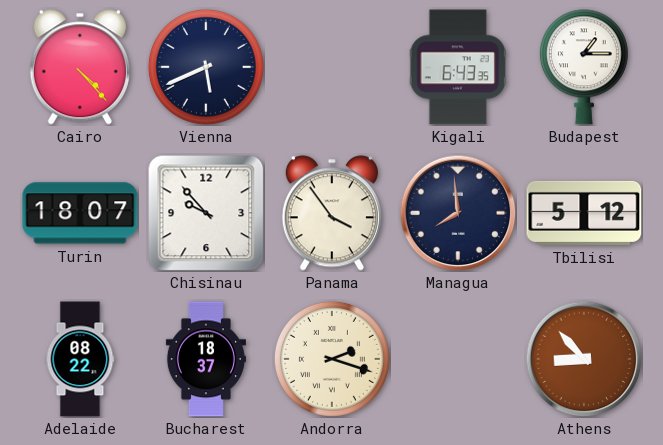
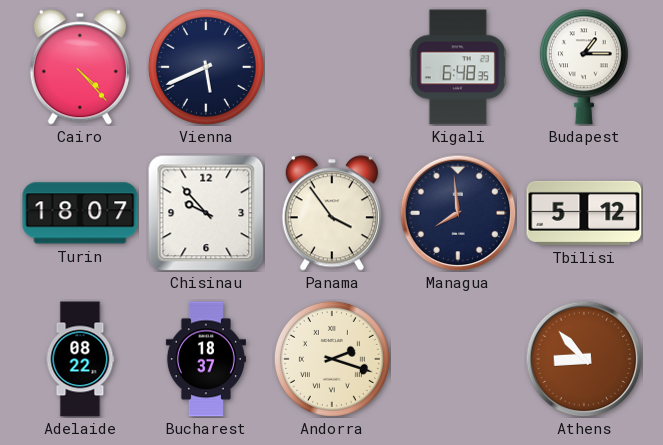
Kigali: 6:43 -> 6:48
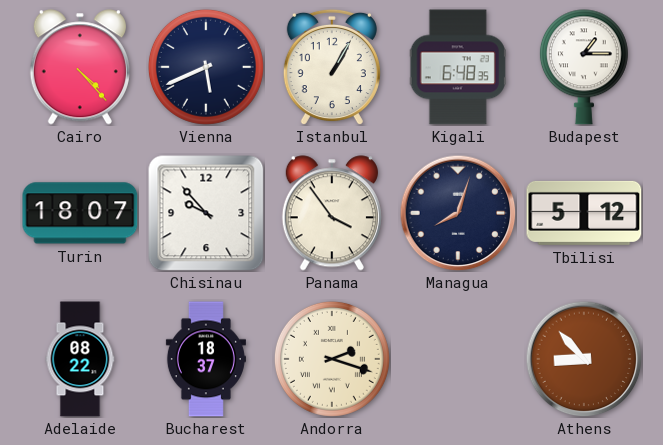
Istanbul: none -> 1:05
Managua: 7:59 -> 8:03
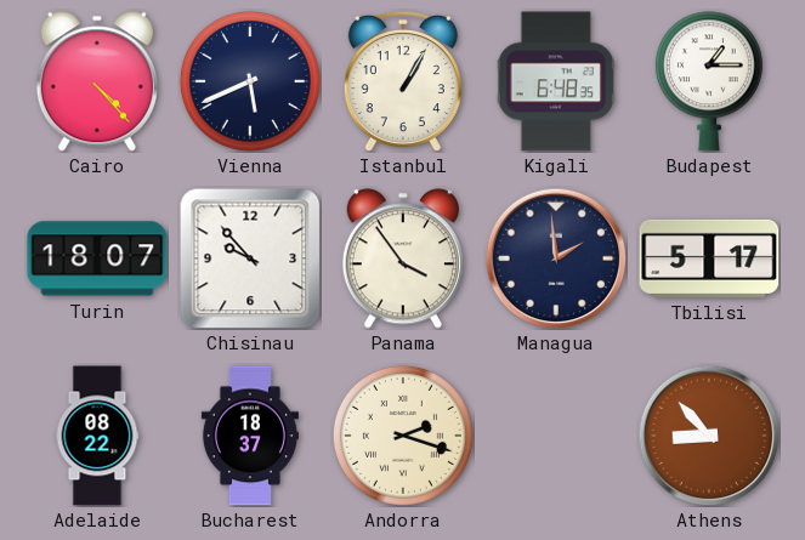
Managua: 8:03 -> 1:59
Tbilisi: 5:12 -> 5:17
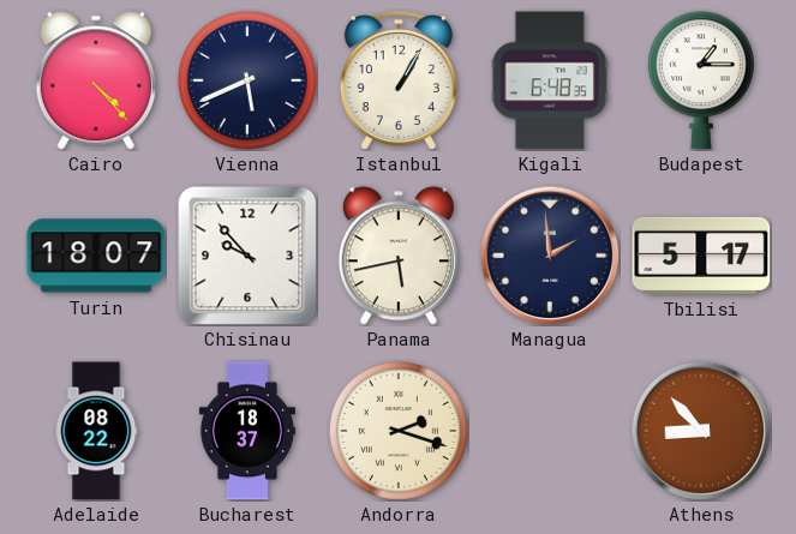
Panama: 3:54 -> 5:43
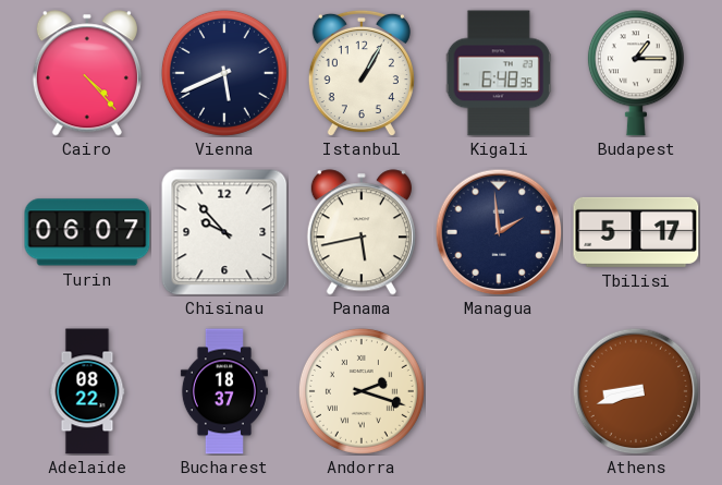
Turin: 18:07 -> 06:07
Athens: 8:53 -> 8:42
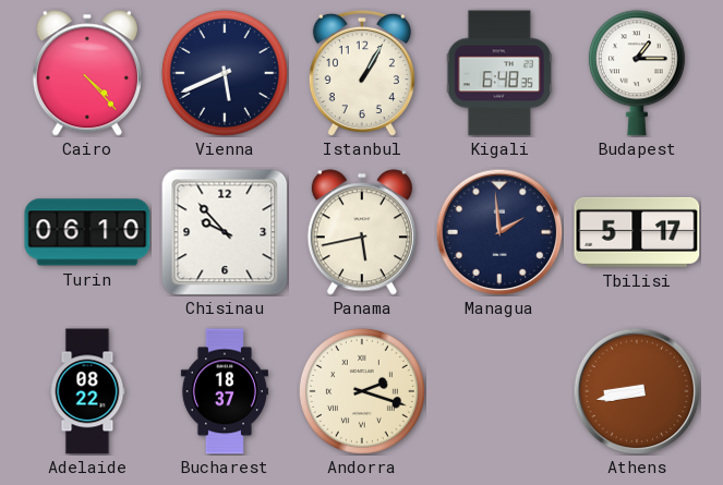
Turin: 06:07 -> 06:10
Athens: 8:42 -> 8:43
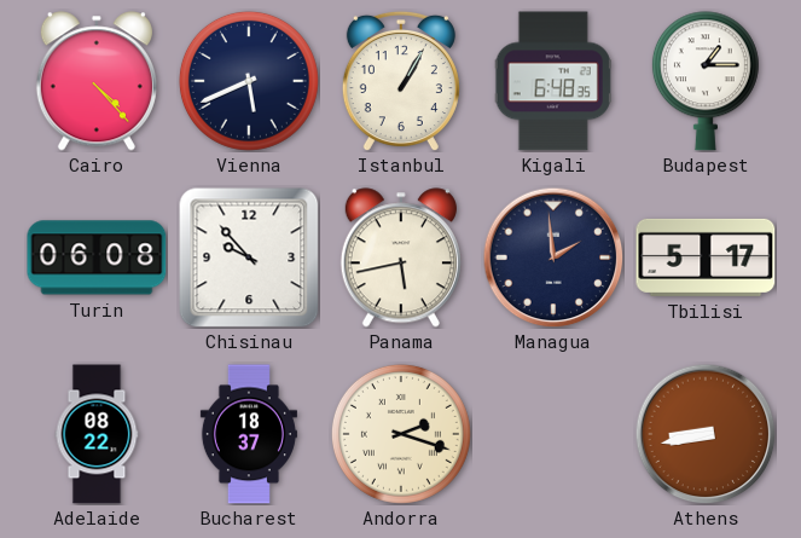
Turin: 06:10 -> 06:08
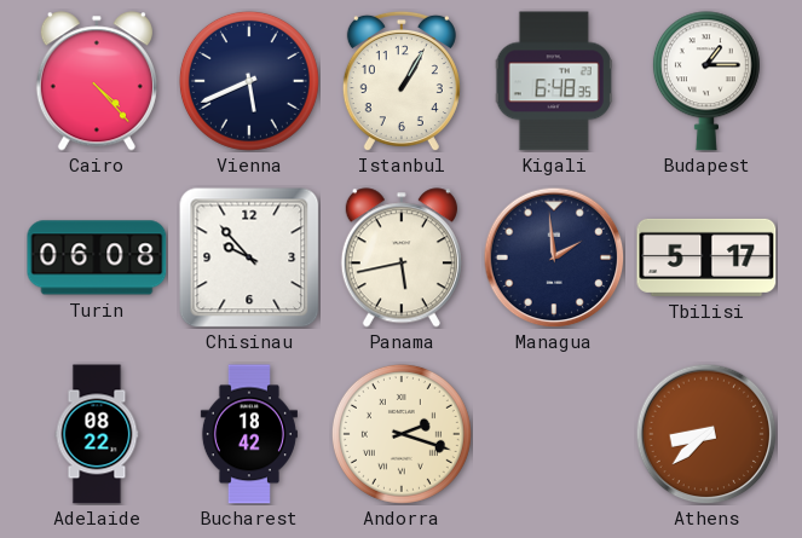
Bucharest: 18:37 -> 18:42
Athens: 8:43 -> 8:38
